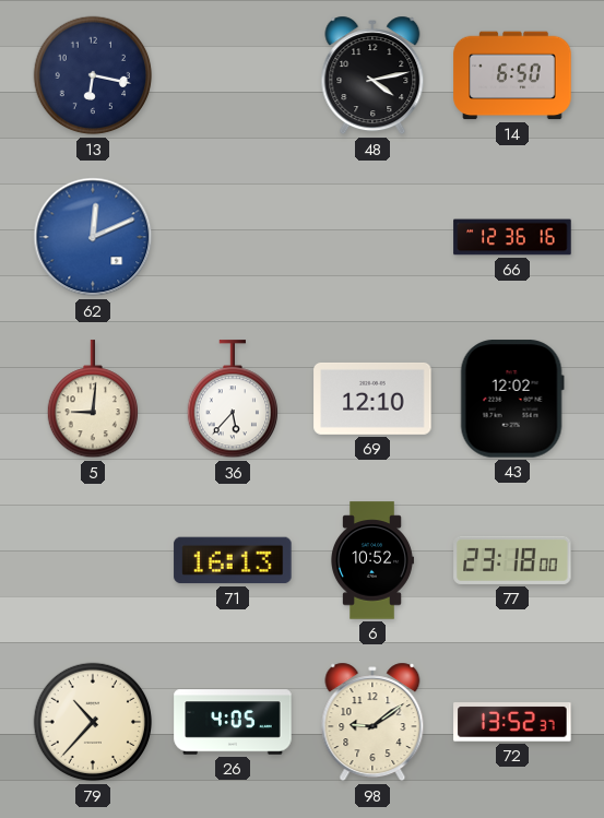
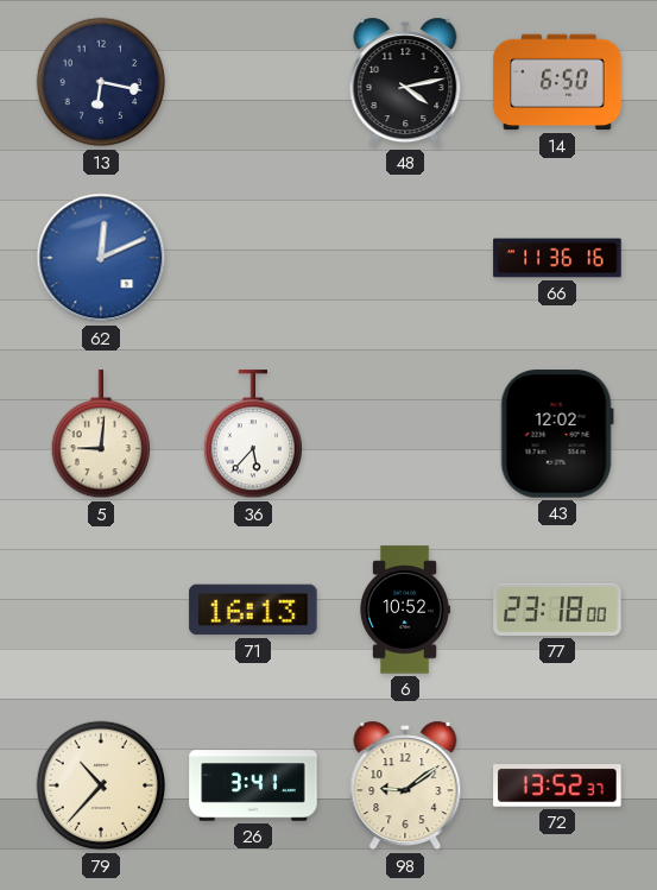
66: 12:36 -> 11:36
69: 12:10 -> none
26: 4:05 -> 3:41
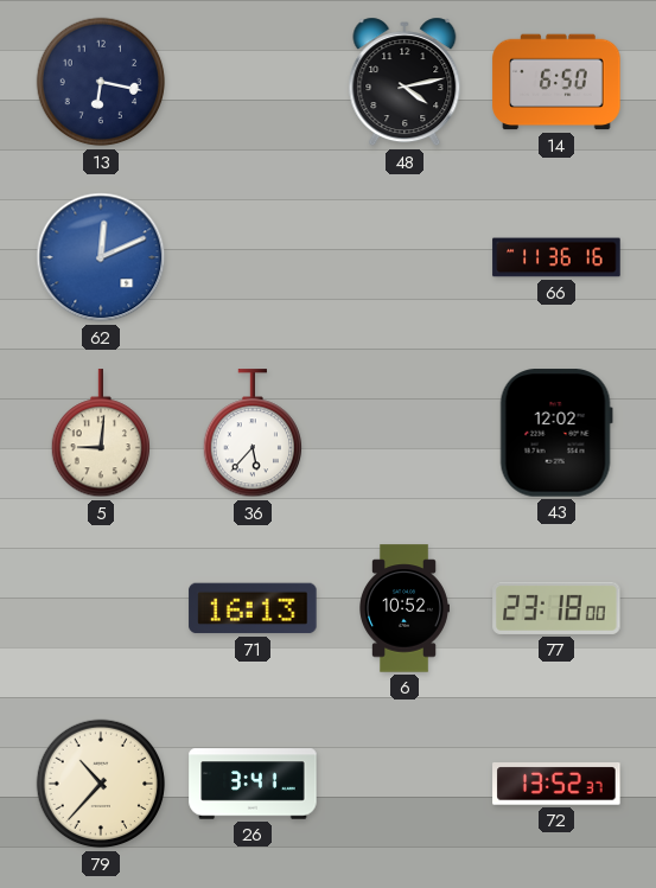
98: 9:09 -> none
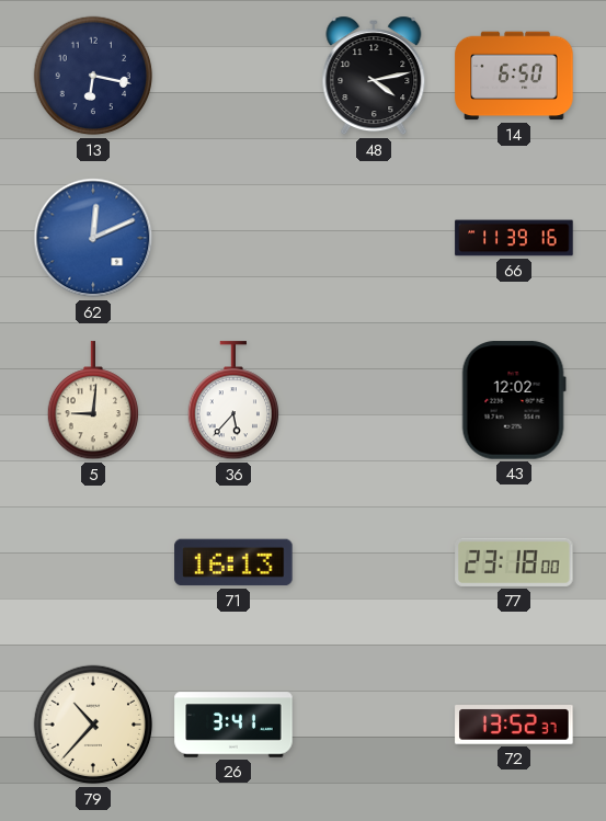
66: 11:36 -> 11:39
6: 10:52 -> none
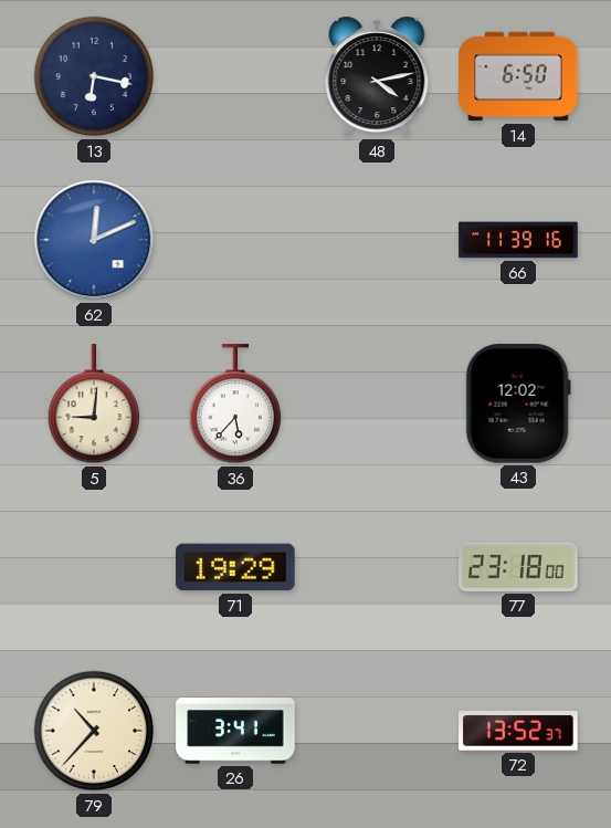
71: 16:13 -> 19:29
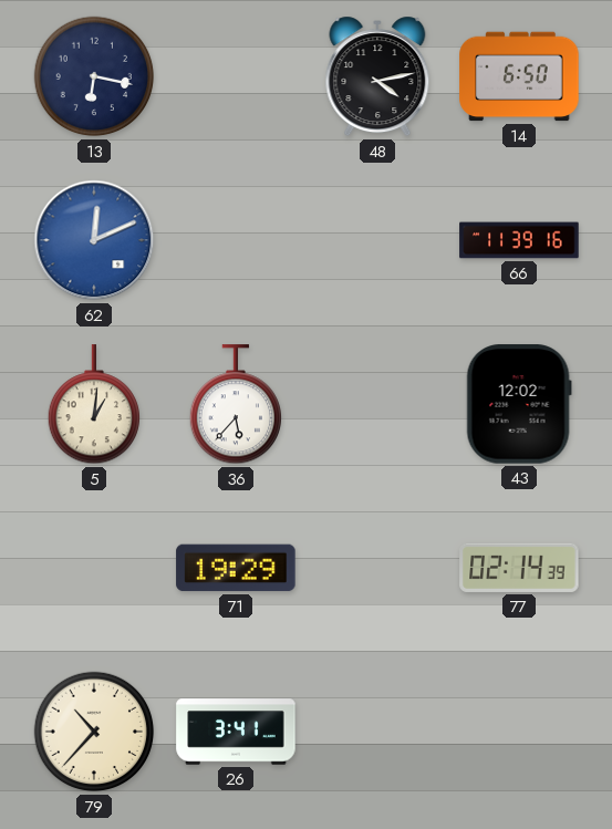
5: 9:01 -> 1:01
77: 23:18 -> 02:14
72: 13:52 -> none
